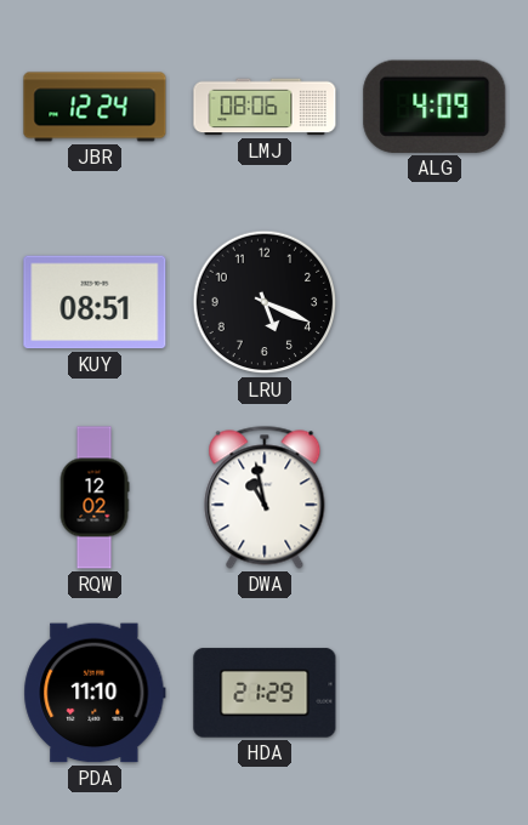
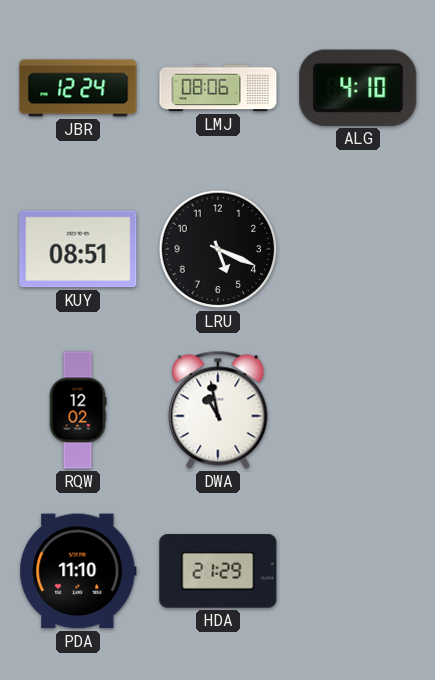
ALG: 4:09 -> 4:10
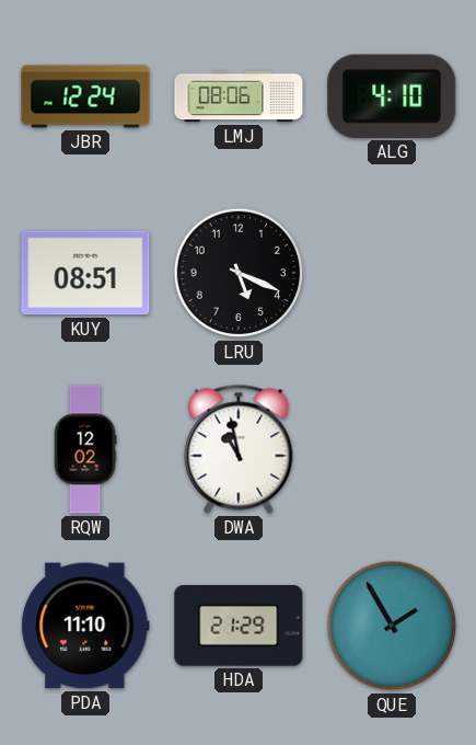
QUE: none -> 1:55
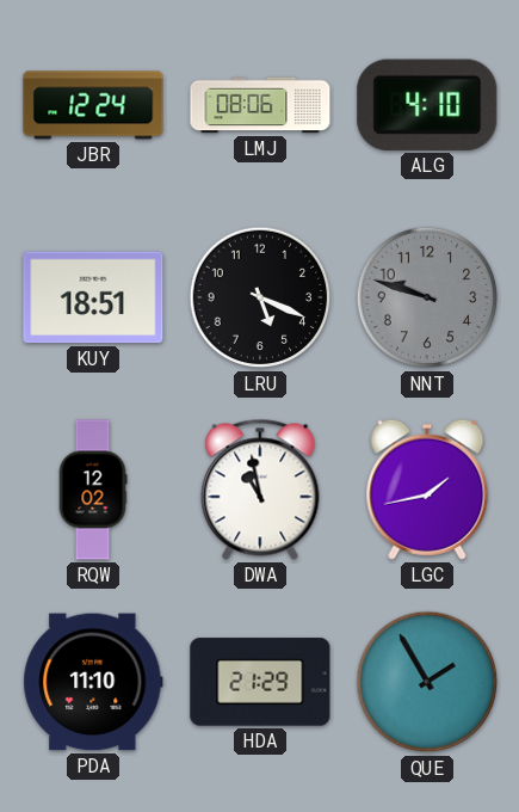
KUY: 08:51 -> 18:51
NNT: none -> 9:48
LGC: none -> 1:43
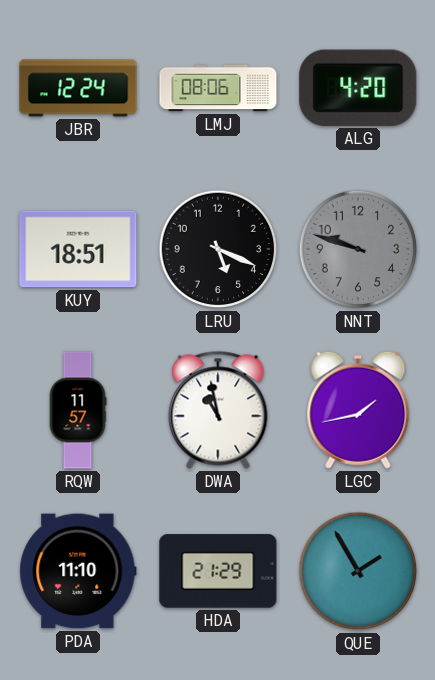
ALG: 4:10 -> 4:20
RQW: 12:02 -> 11:57
